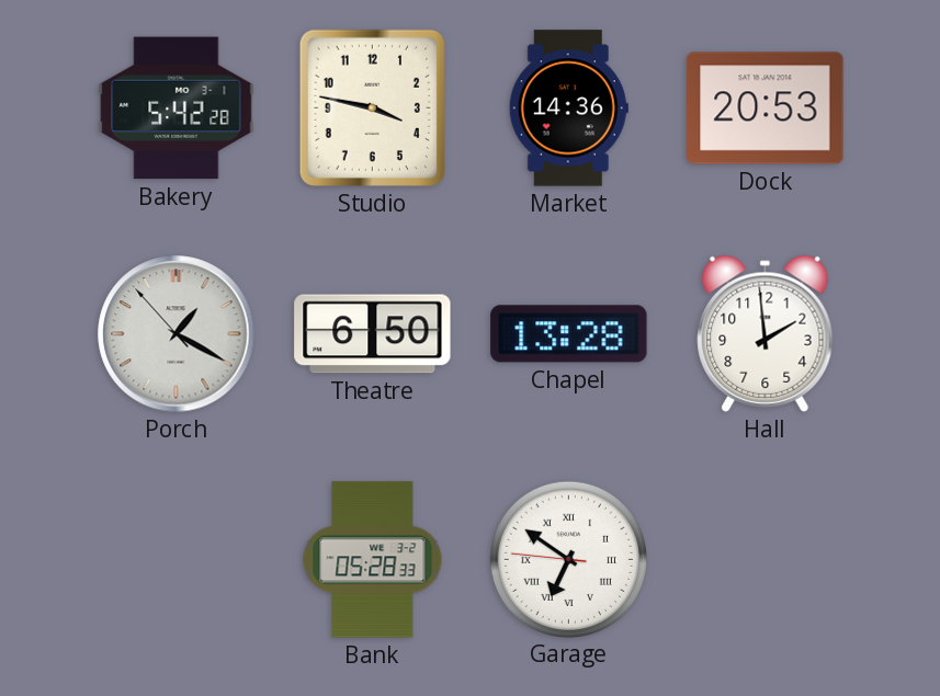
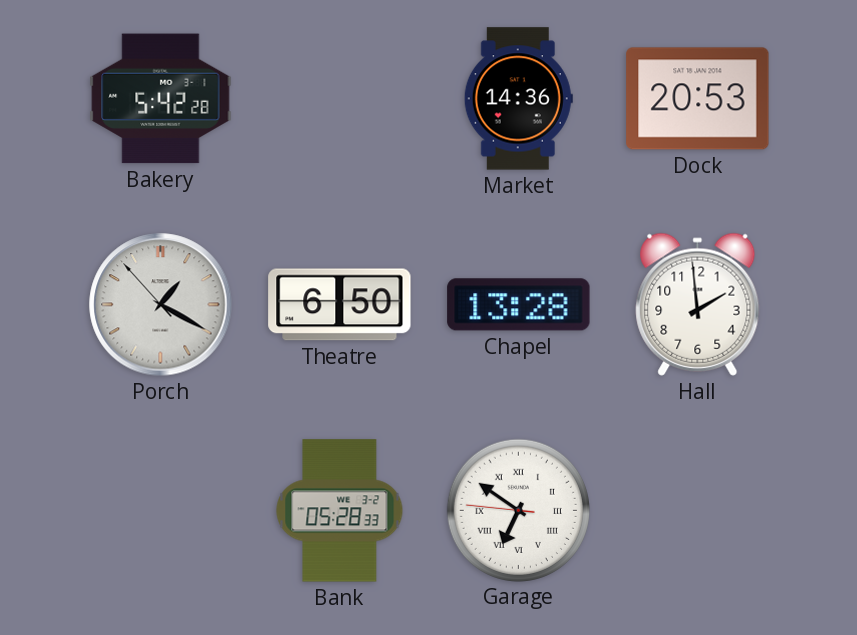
Studio: 3:47 -> none
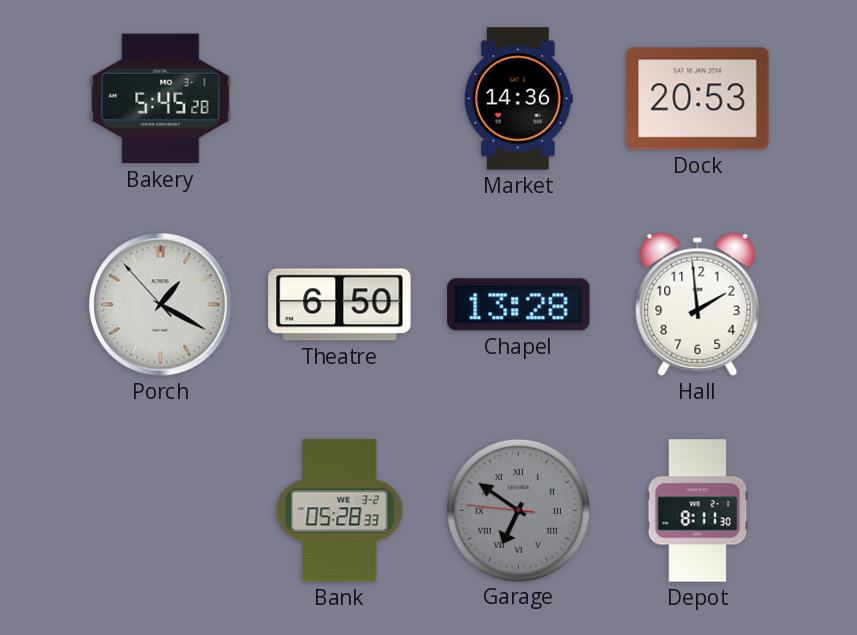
Bakery: 5:42 -> 5:45
Garage dial: white -> grey
Depot: none -> 8:11
